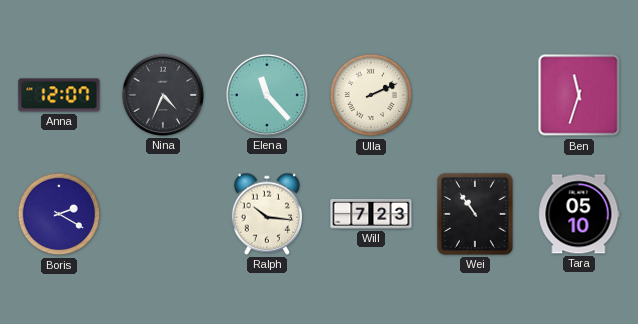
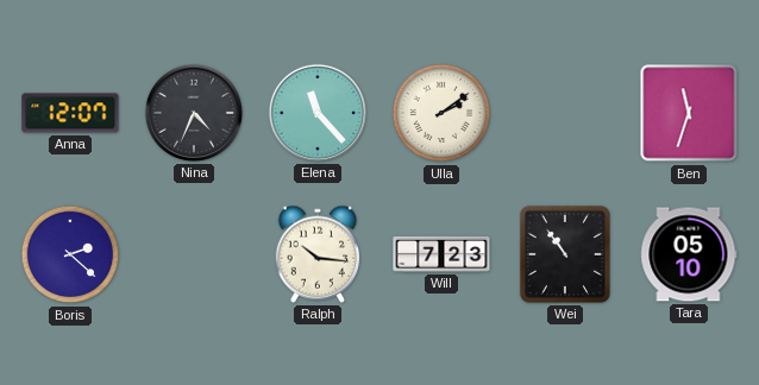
Ulla: 2:11 -> 2:09
Boris: 2:20 -> 2:22
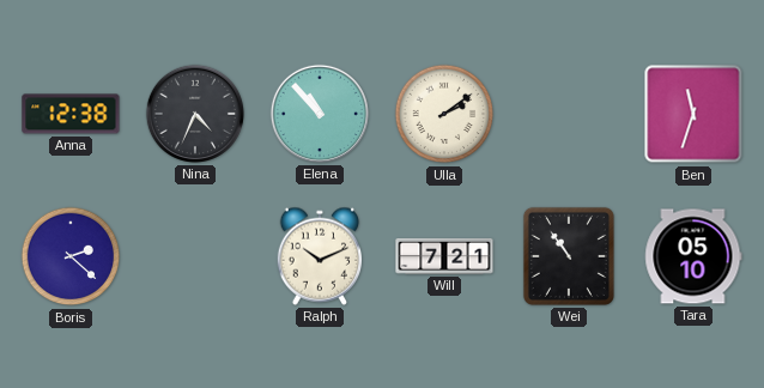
Anna: 12:07 -> 12:38
Elena: 11:23 -> 10:53
Ralph: 10:16 -> 10:11
Will: 7:23 -> 7:21
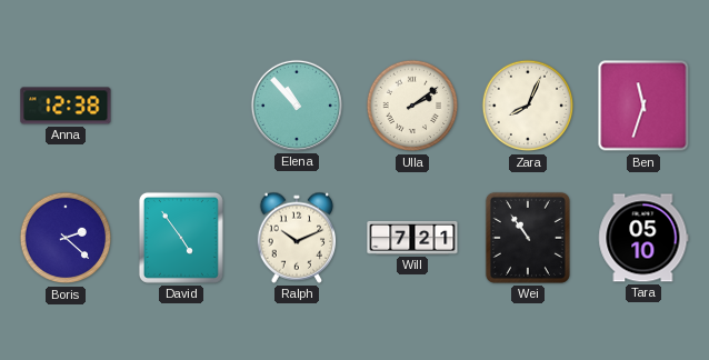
Nina: 4:34 -> none
Zara: none -> 8:04
David: none -> 4:54
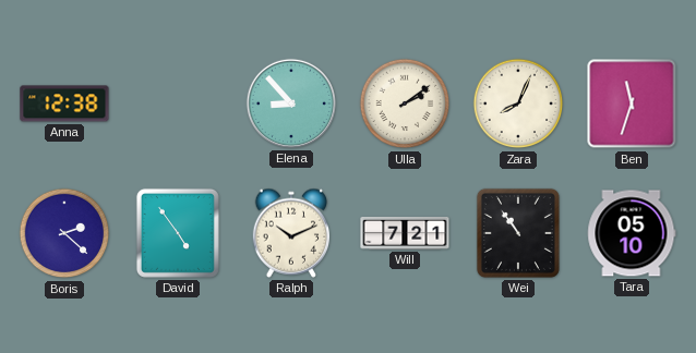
Elena: 10:53 -> 8:53
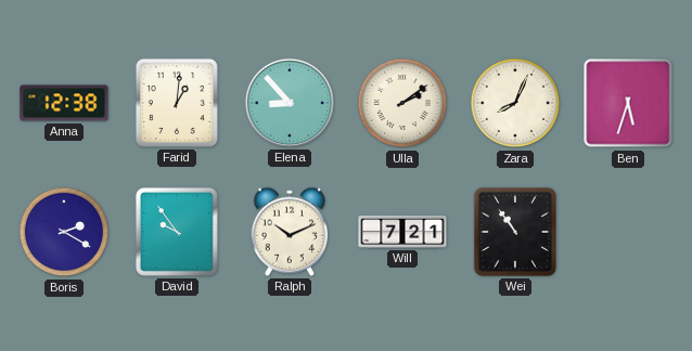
Farid: none -> 1:01
Ben: 11:33 -> 5:33
Boris: 2:22 -> 2:20
David: 4:54 -> 9:54
Tara: 05:10 -> none
